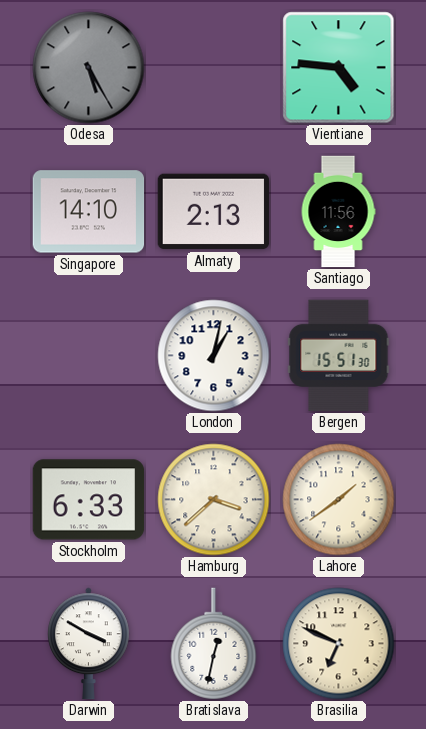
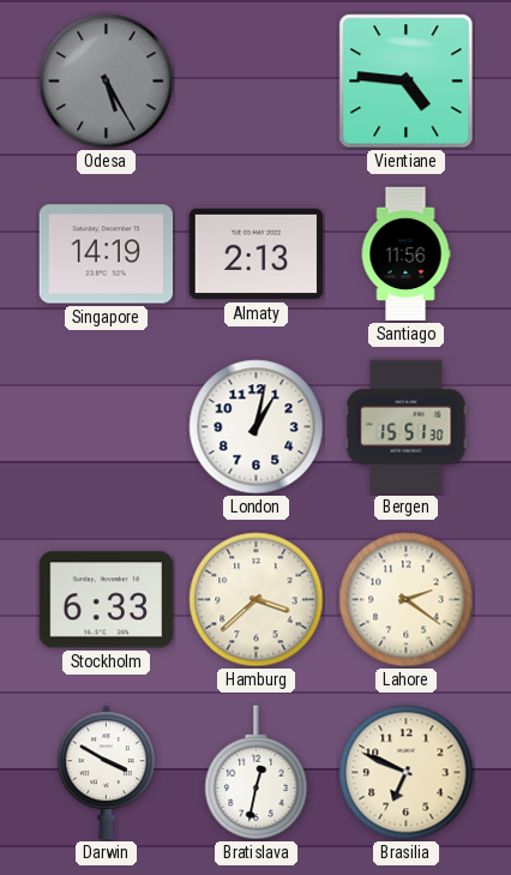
Singapore: 14:10 -> 14:19
Lahore: 1:39 -> 2:21
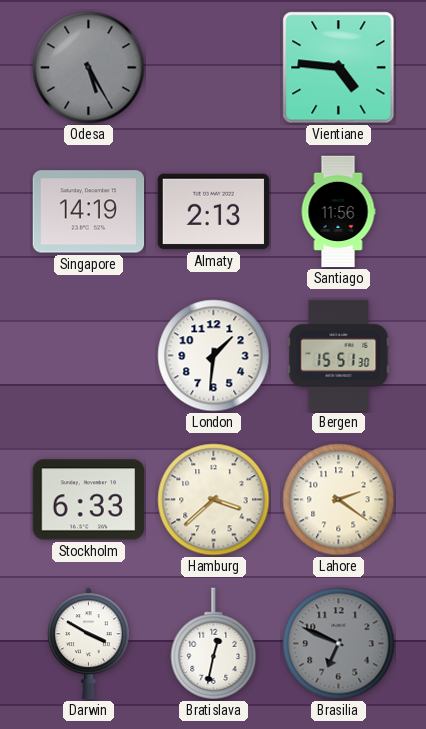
London: 1:02 -> 1:31
Brasilia dial: cream -> grey
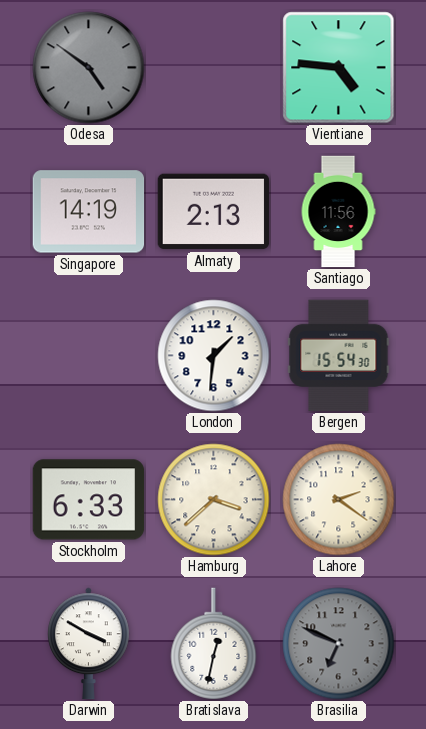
Odesa: 5:25 -> 4:51
Bergen: 15:51 -> 15:54
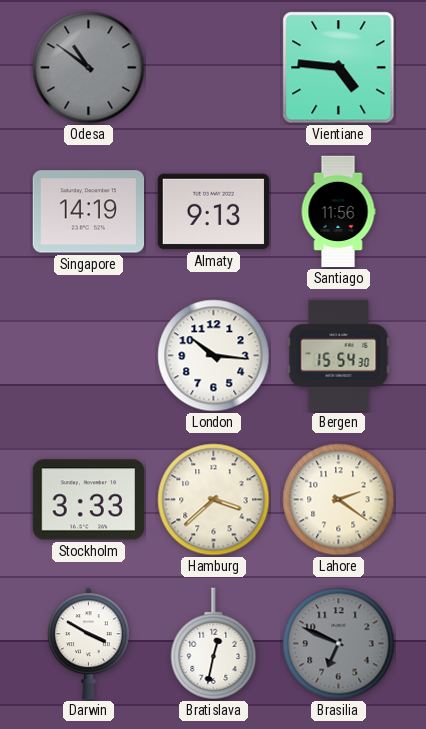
Odesa: 4:51 -> 10:51
Almaty: 2:13 -> 9:13
London: 1:31 -> 10:16
Stockholm: 6:33 -> 3:33
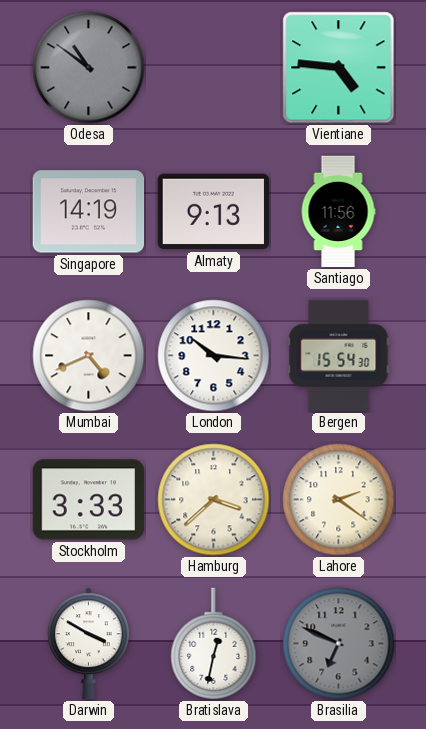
Mumbai: none -> 4:41
